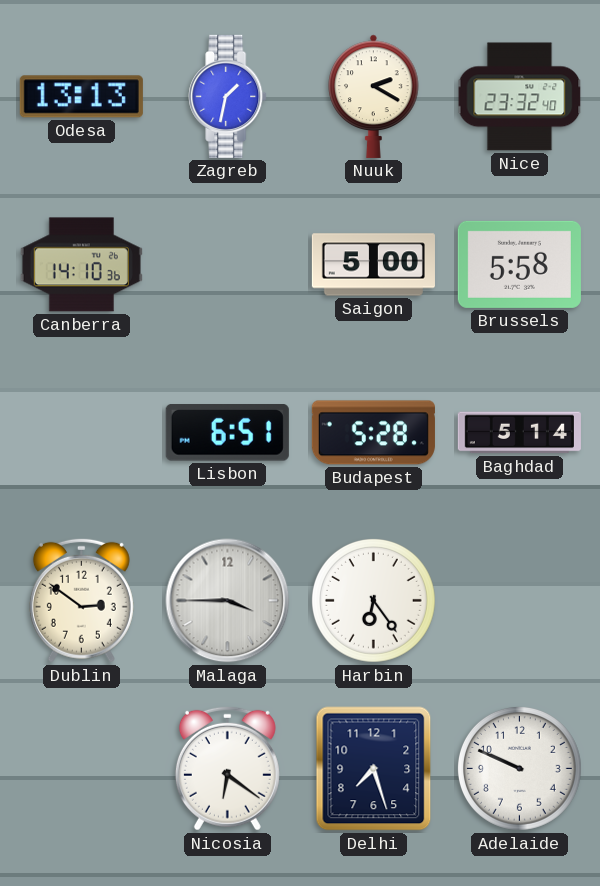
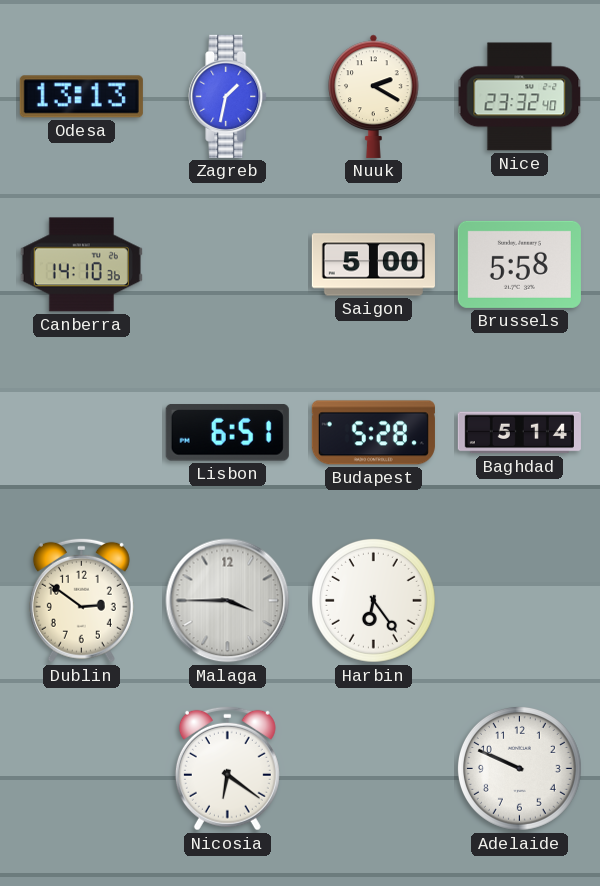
Delhi: 7:27 -> none
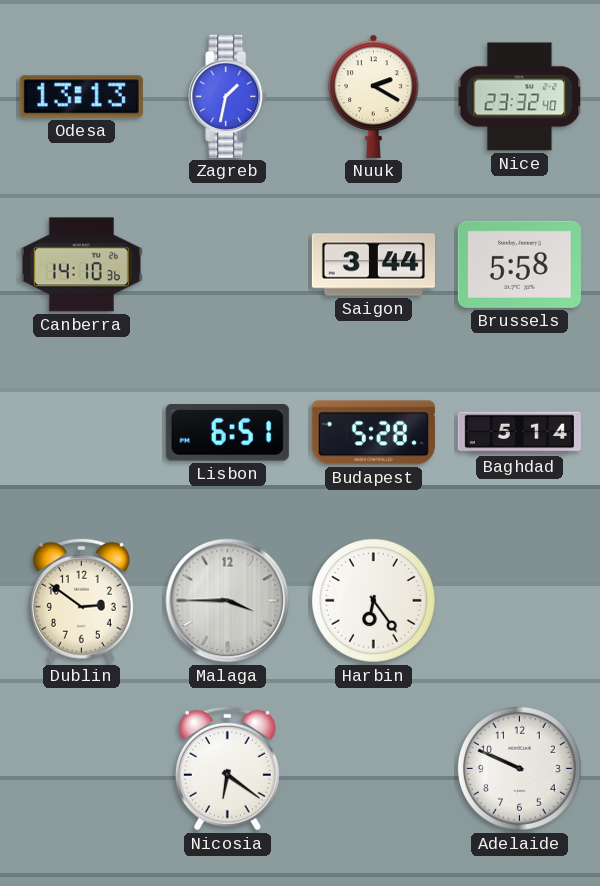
Saigon: 5:00 -> 3:44
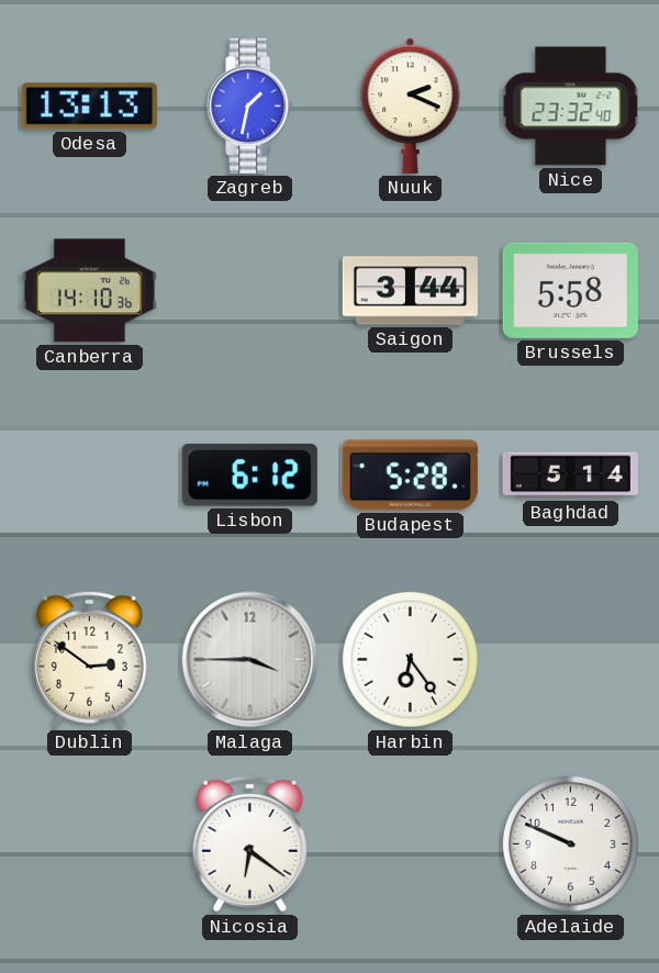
Nuuk: 2:20 -> 2:19
Lisbon: 6:51 -> 6:12
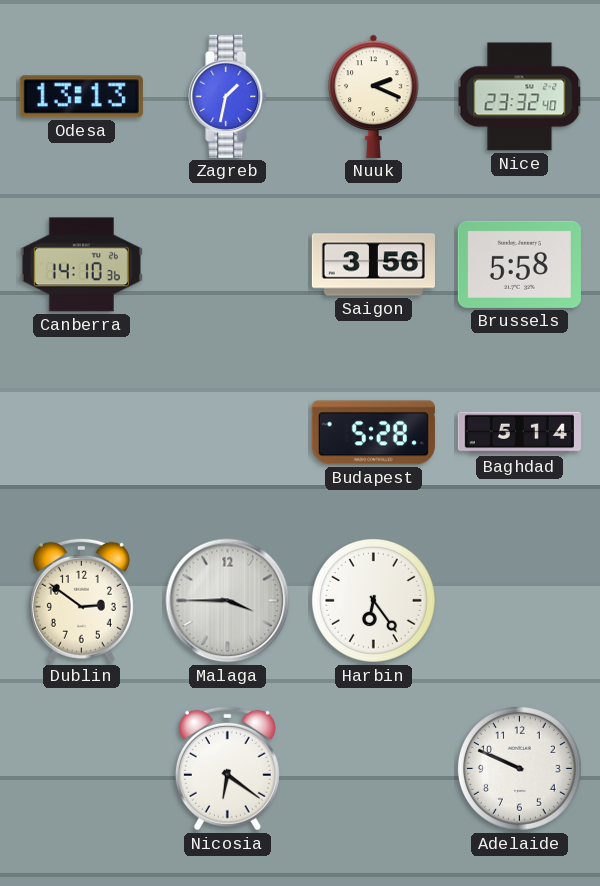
Saigon: 3:44 -> 3:56
Lisbon: 6:12 -> none
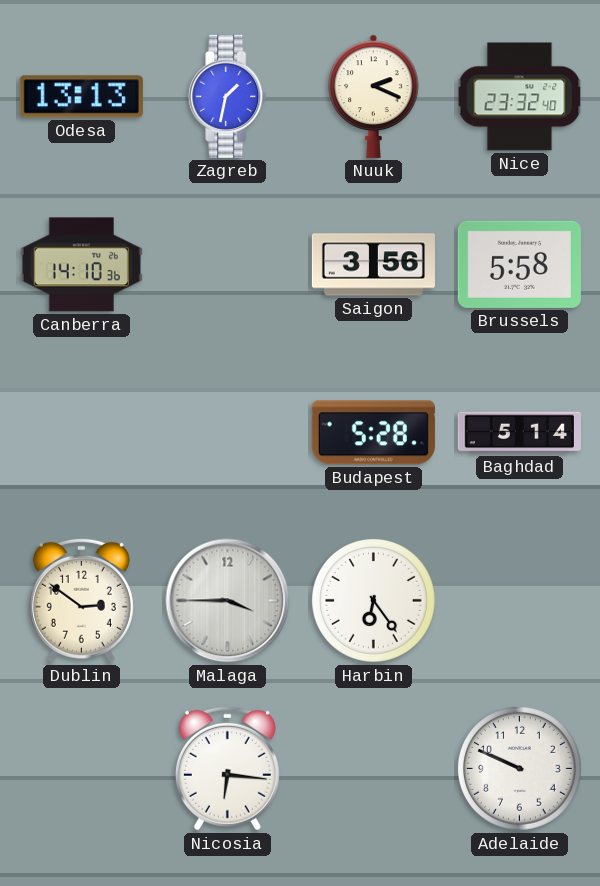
Nicosia: 6:21 -> 6:16
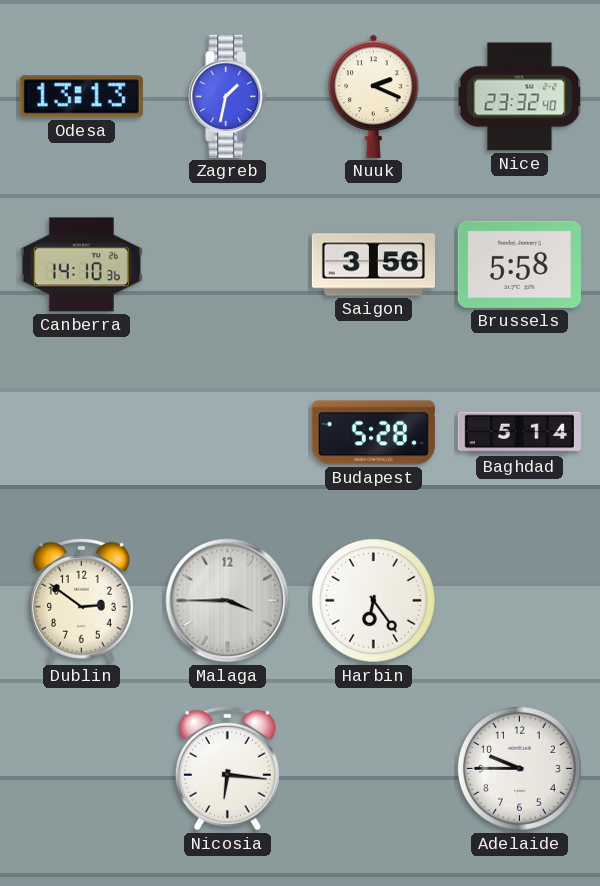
Adelaide: 9:49 -> 9:45
